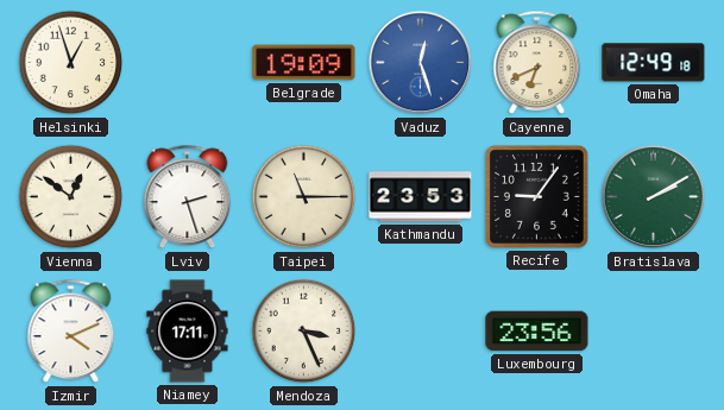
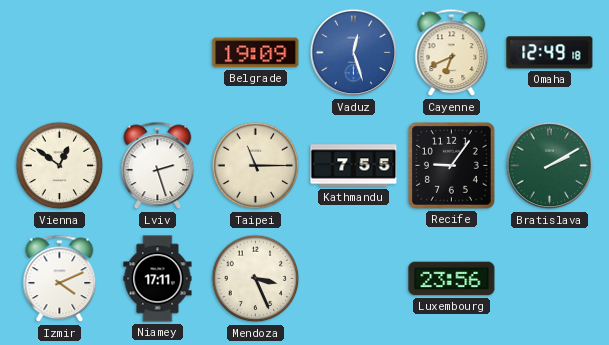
Helsinki: 12:57 -> none
Kathmandu: 23:53 -> 7:55
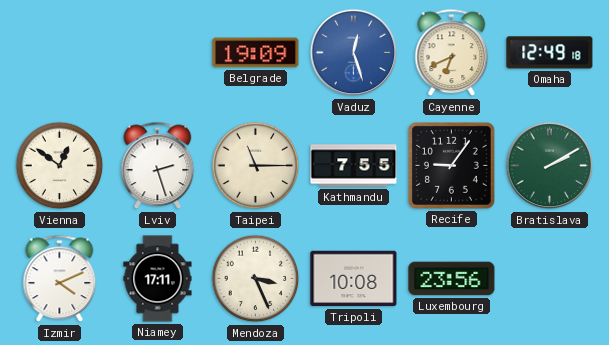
Tripoli: none -> 10:08
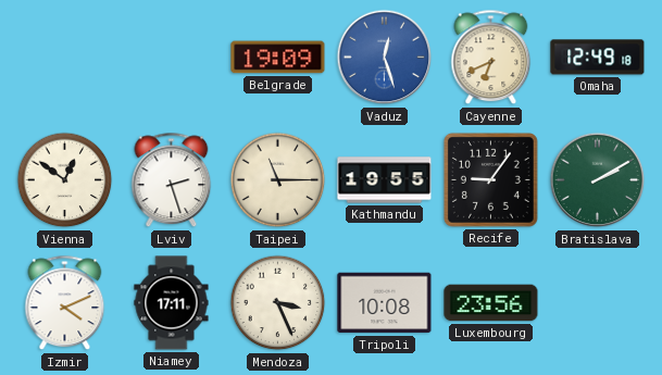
Kathmandu: 7:55 -> 19:55
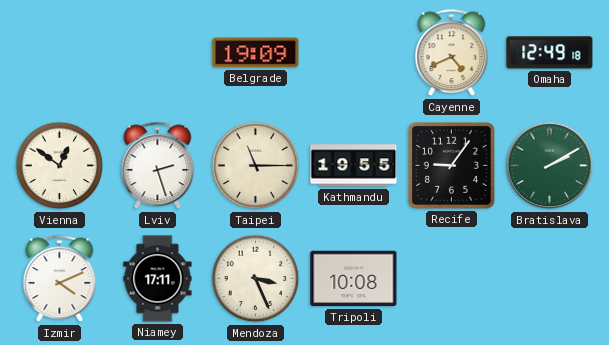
Vaduz: 12:27 -> none
Cayenne: 6:41 -> 4:41
Luxembourg: 23:56 -> none
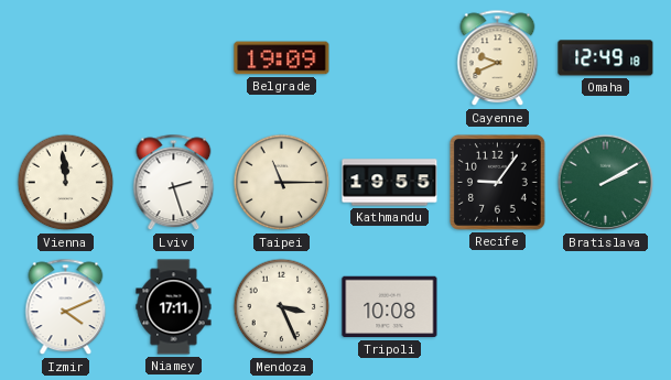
Cayenne: 4:41 -> 9:41
Vienna: 12:51 -> 11:59
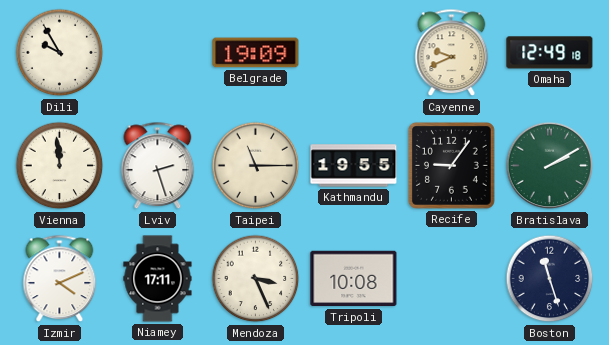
Dili: none -> 9:55
Boston: none -> 11:27
